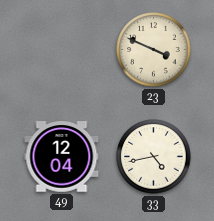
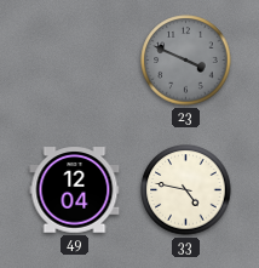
23 dial: cream -> grey
33: 4:43 -> 4:47
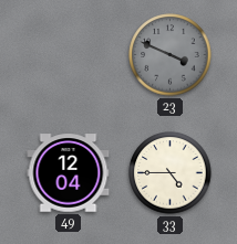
33: 4:47 -> 4:45
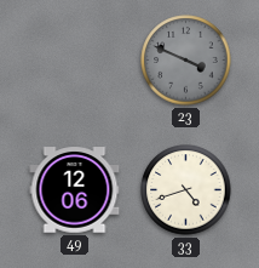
49: 12:04 -> 12:06
33: 4:45 -> 4:42
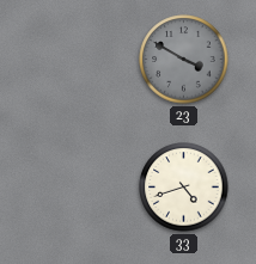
23: 3:49 -> 3:50
49: 12:06 -> none
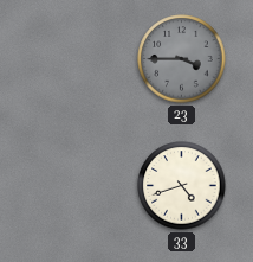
23: 3:50 -> 3:45
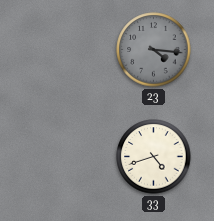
23: 3:45 -> 4:16
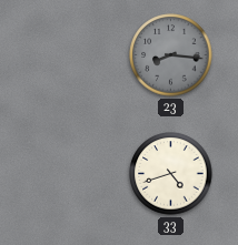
23: 4:16 -> 8:16
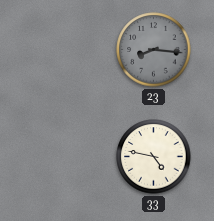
33: 4:42 -> 4:47
